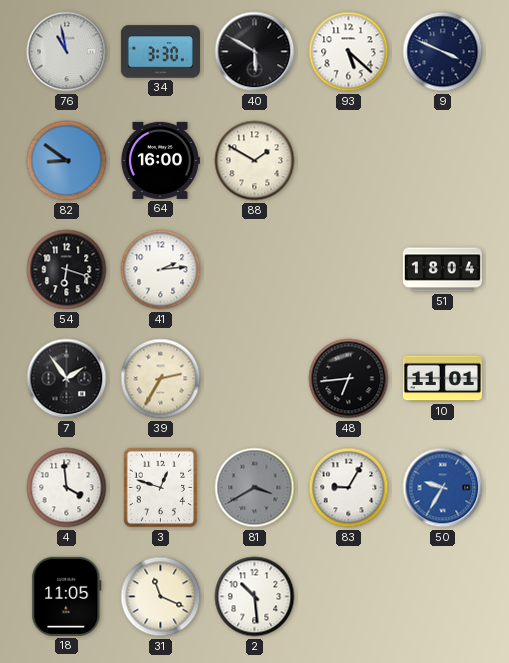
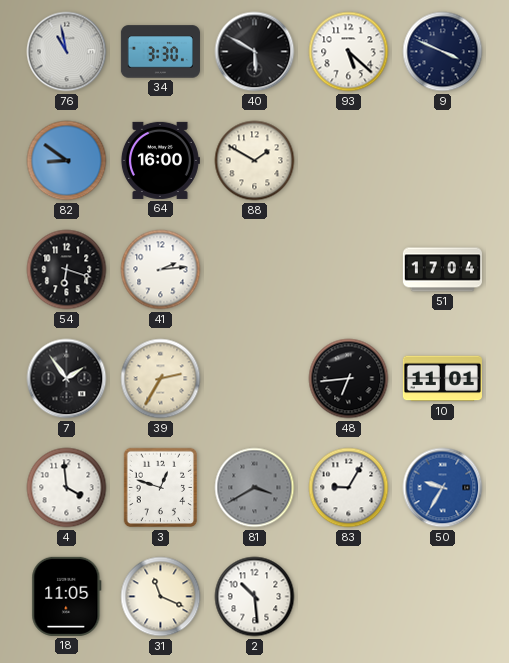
51: 18:04 -> 17:04
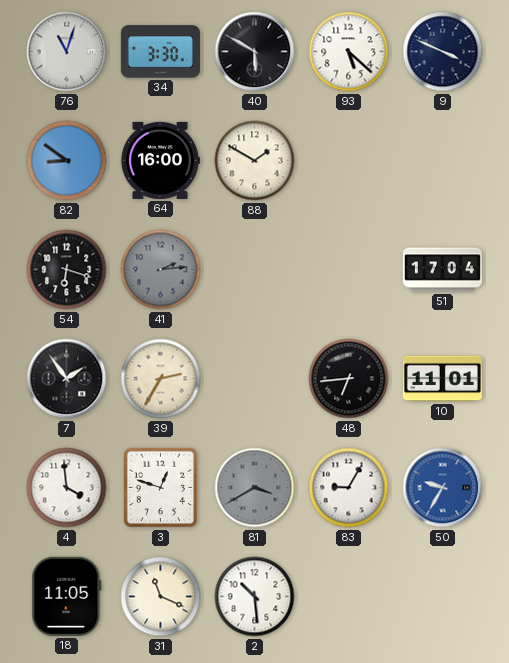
76: 10:58 -> 11:03
41 dial: white -> grey
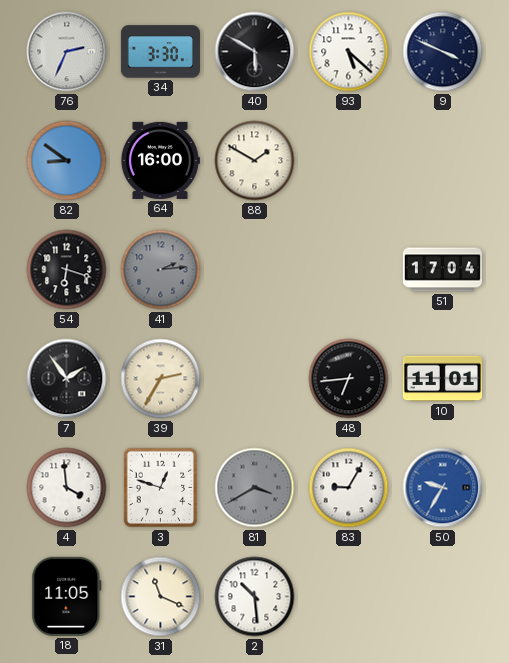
76: 11:03 -> 2:34
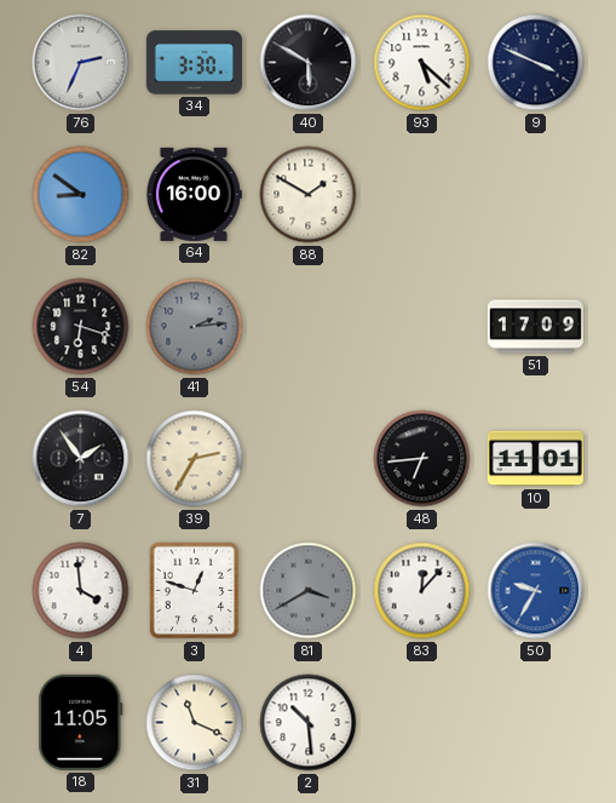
51: 17:04 -> 17:09
83: 9:05 -> 12:07
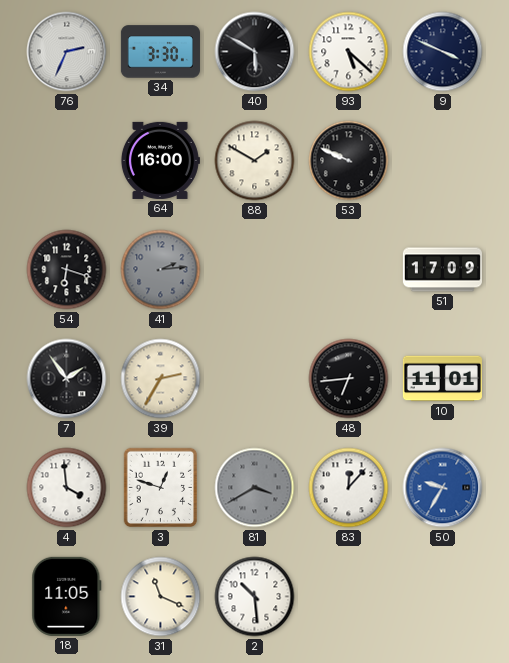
82: 8:51 -> none
53: none -> 9:49
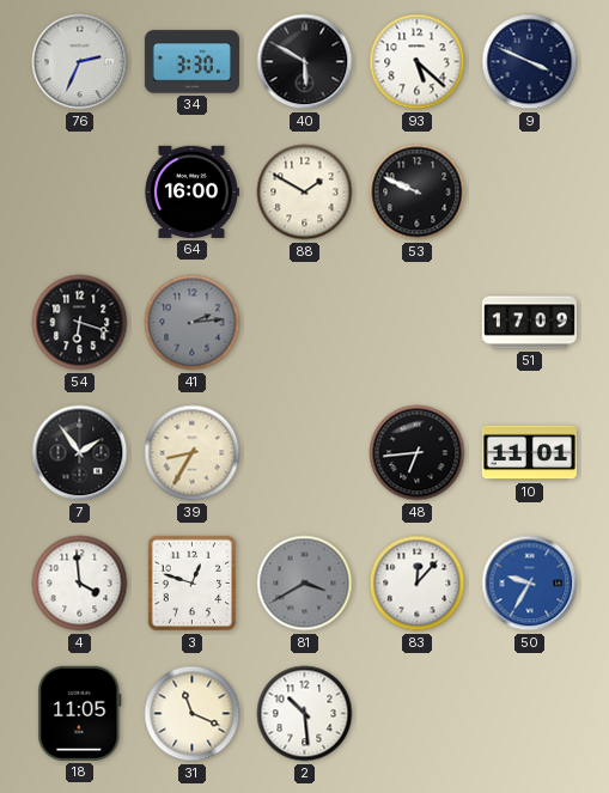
39: 2:35 -> 8:35
